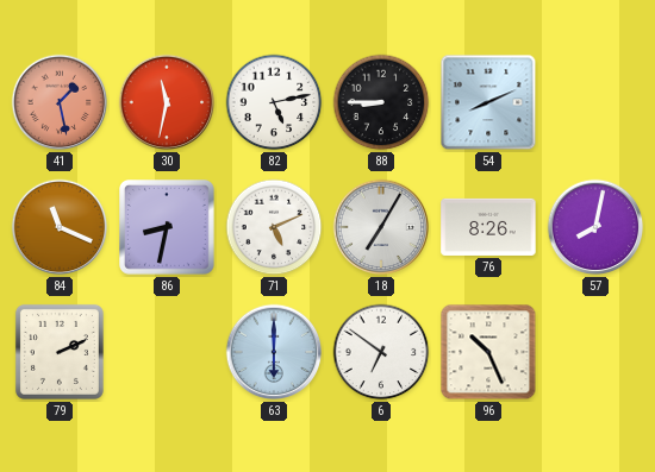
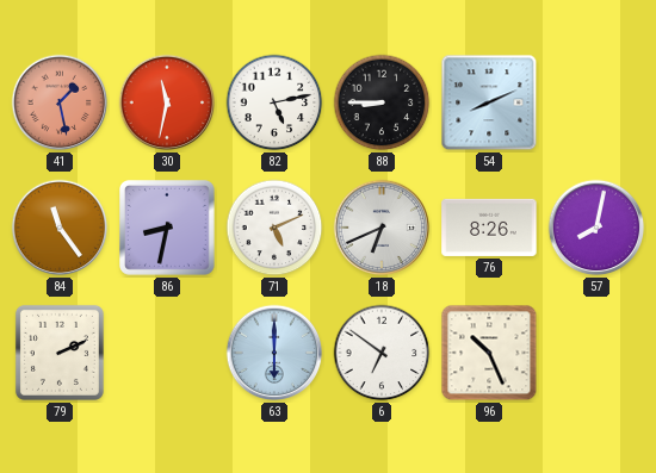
84: 11:19 -> 11:24
18: 7:05 -> 6:41
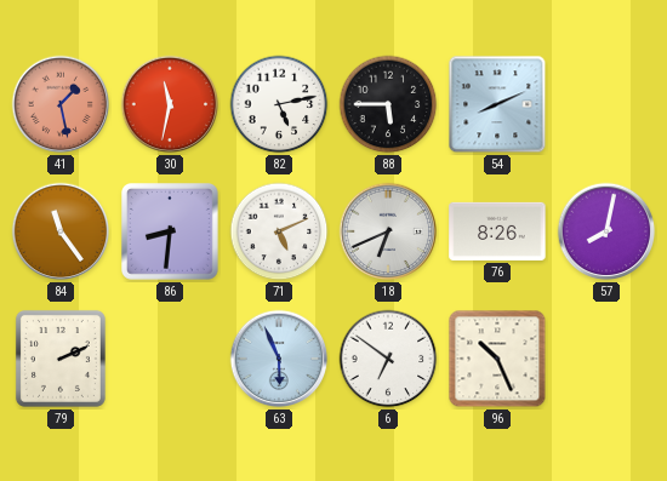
88: 8:45 -> 5:45
86: 8:32 -> 8:31
63: 6:00 -> 5:56
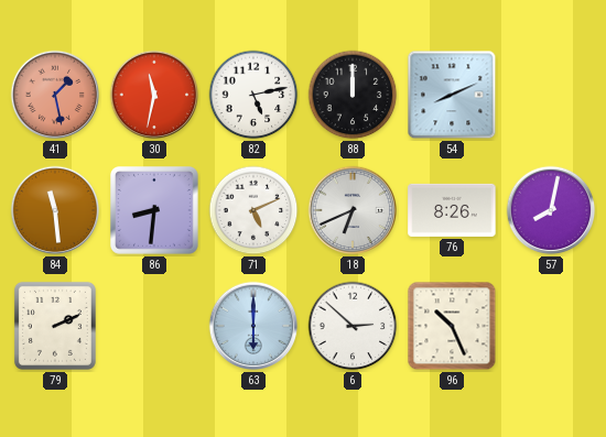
88: 5:45 -> 12:00
84: 11:24 -> 11:29
63: 5:56 -> 6:00
6: 6:51 -> 2:52
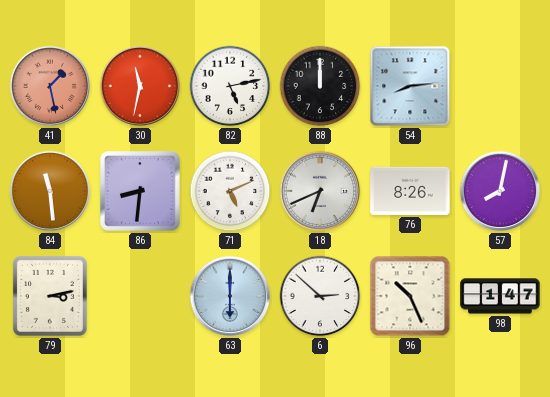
54: 8:11 -> 8:14
79: 2:11 -> 3:13
98: none -> 1:47
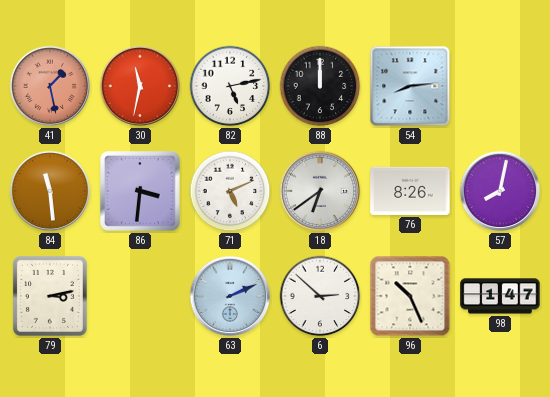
86: 8:31 -> 3:31
18: 6:41 -> 6:39
63: 6:00 -> 2:11
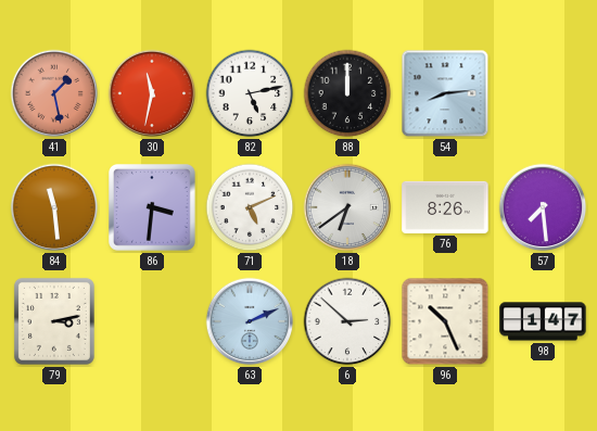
57: 8:02 -> 7:29
